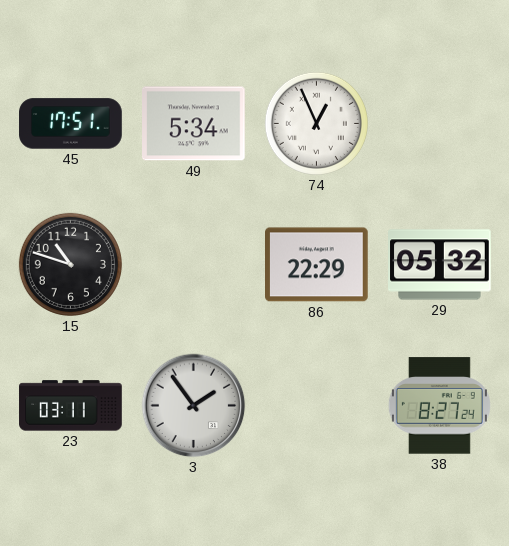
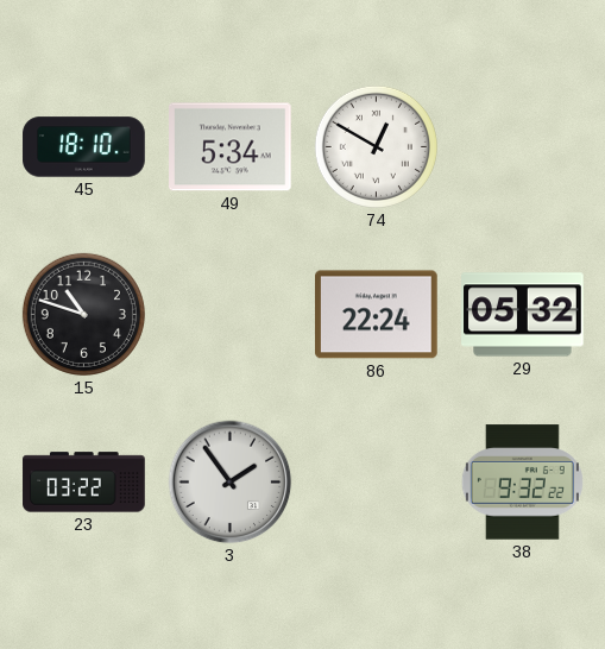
45: 17:51 -> 18:10
74: 12:56 -> 12:50
86: 22:29 -> 22:24
23: 03:11 -> 03:22
38: 8:27 -> 9:32
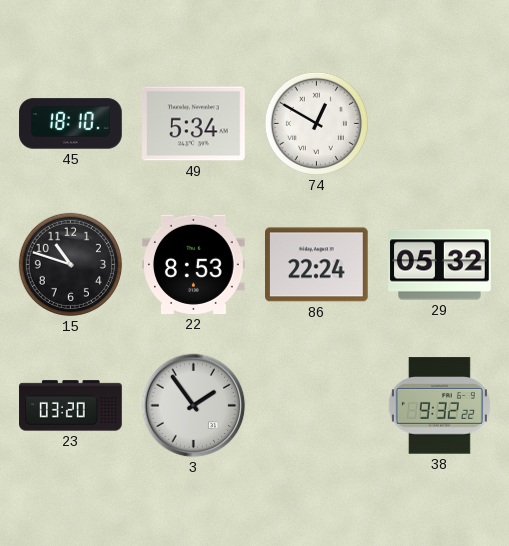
22: none -> 8:53
23: 03:22 -> 03:20
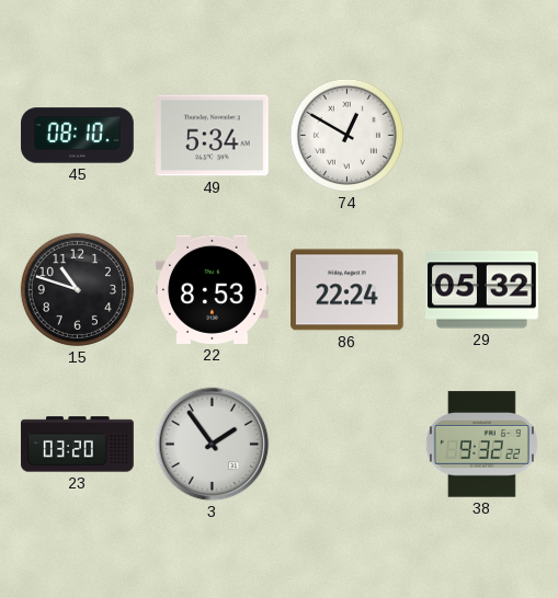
45: 18:10 -> 08:10
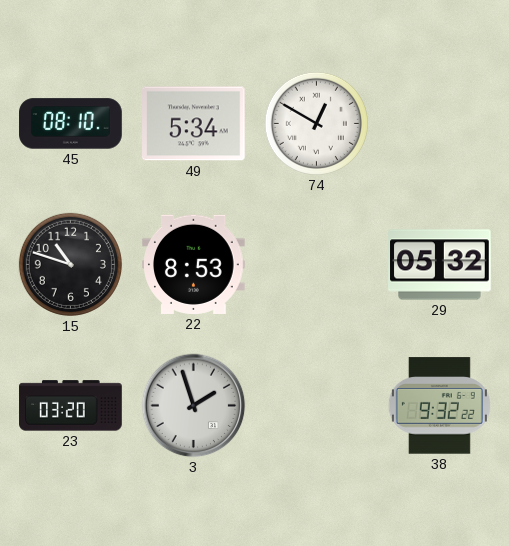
86: 22:24 -> none
3: 1:54 -> 1:57
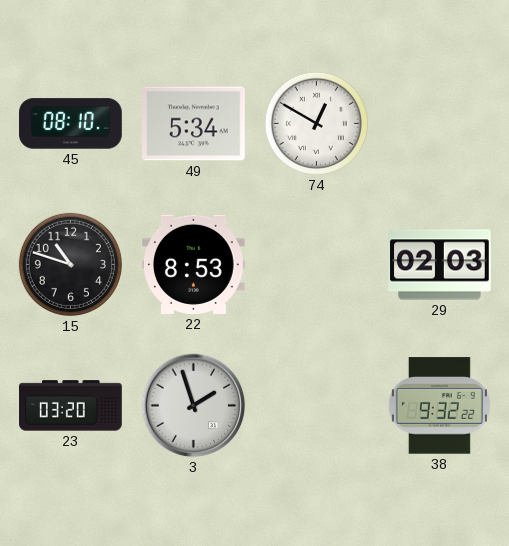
29: 05:32 -> 02:03
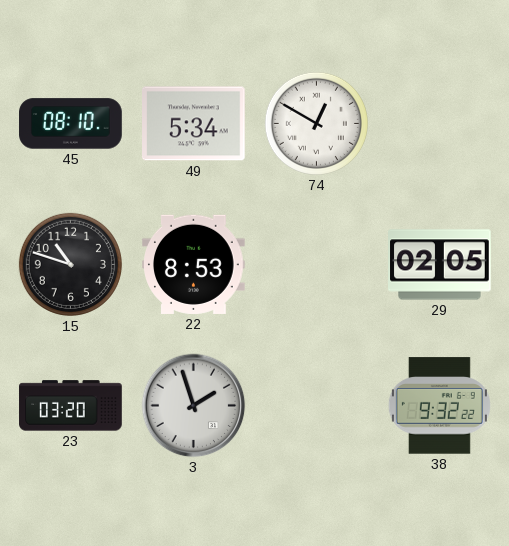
29: 02:03 -> 02:05
